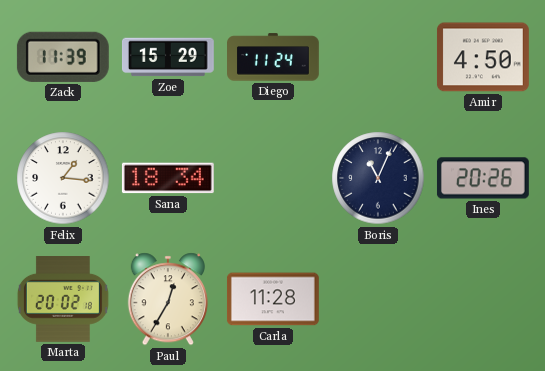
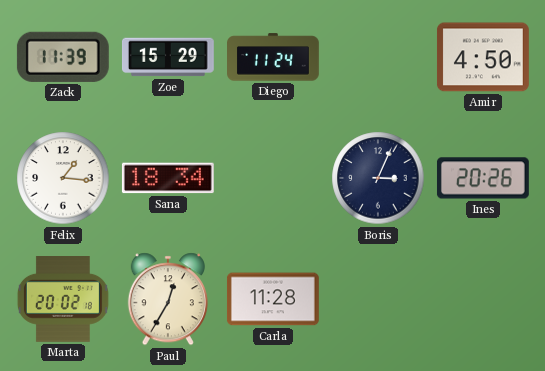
Boris: 11:04 -> 3:04
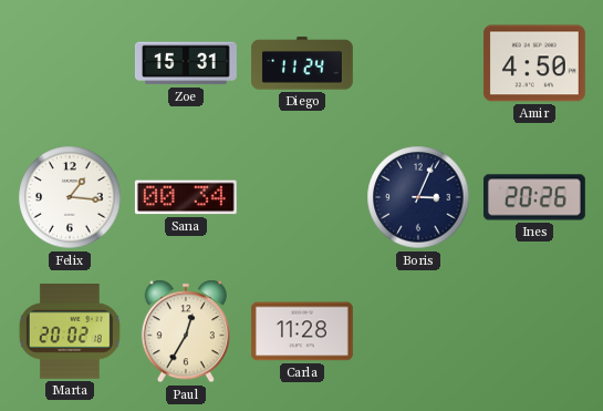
Zack: 11:39 -> none
Zoe: 15:29 -> 15:31
Sana: 18:34 -> 00:34
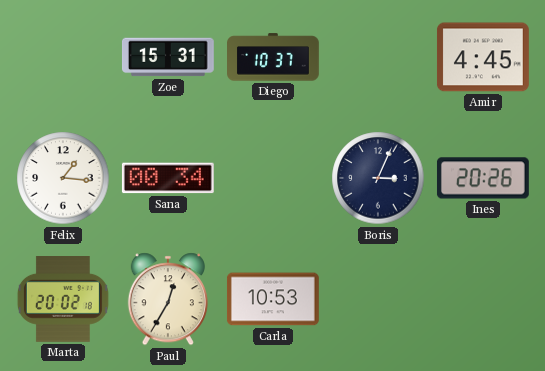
Diego: 11:24 -> 10:37
Amir: 4:50 -> 4:45
Carla: 11:28 -> 10:53
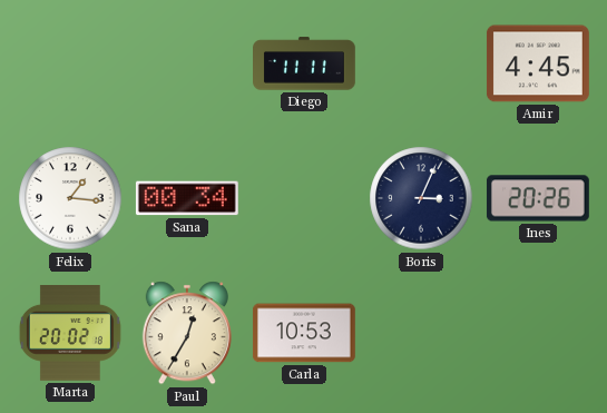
Zoe: 15:31 -> none
Diego: 10:37 -> 11:11
